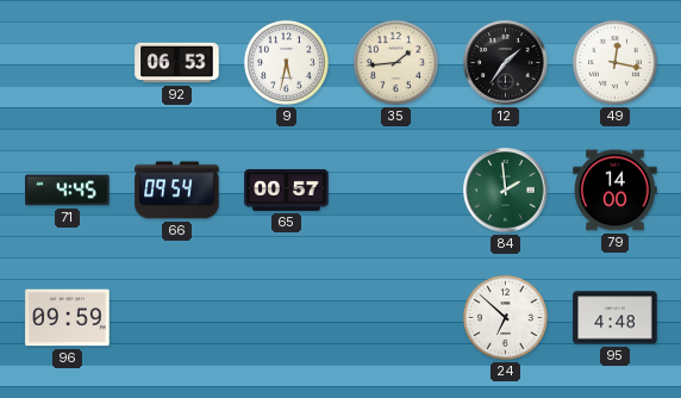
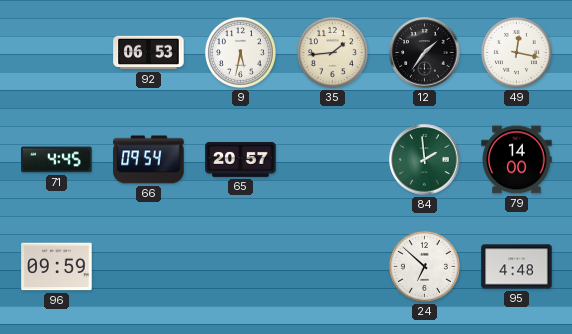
65: 00:57 -> 20:57
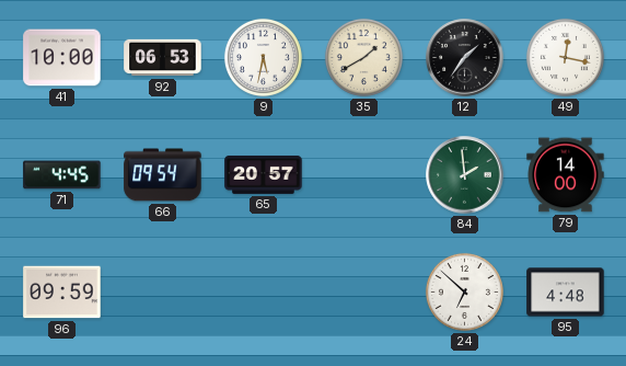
41: none -> 10:00
35: 1:44 -> 1:40
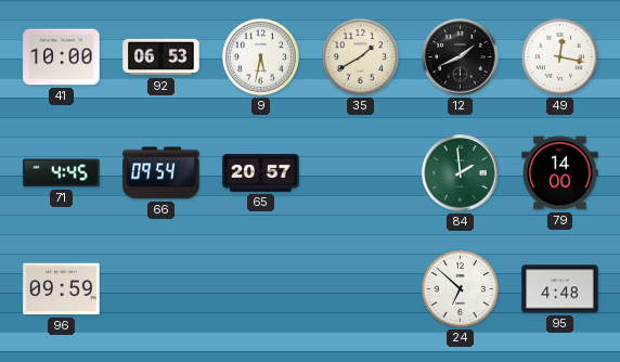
12: 1:36 -> 1:41
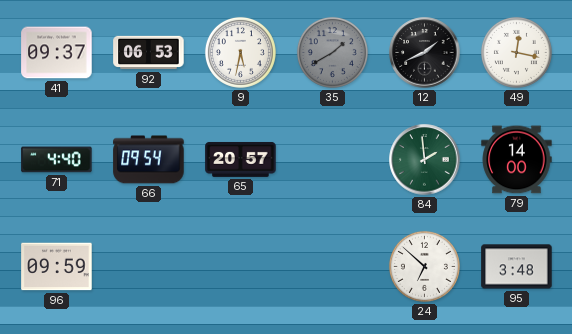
41: 10:00 -> 09:37
35 dial: cream -> grey
71: 4:45 -> 4:40
95: 4:48 -> 3:48
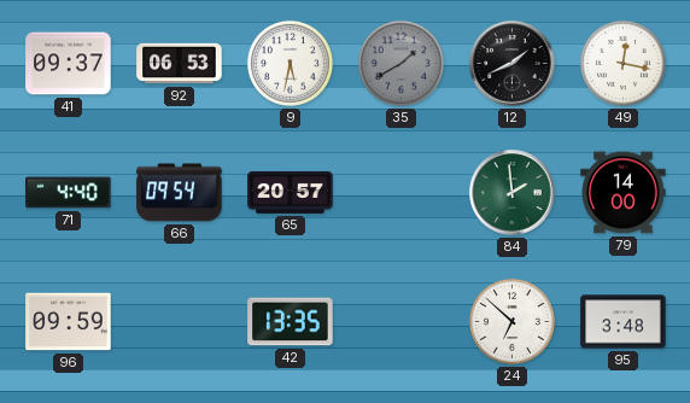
42: none -> 13:35
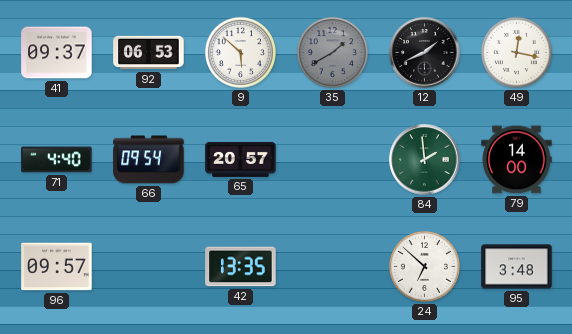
9: 5:32 -> 5:52
96: 09:59 -> 09:57
